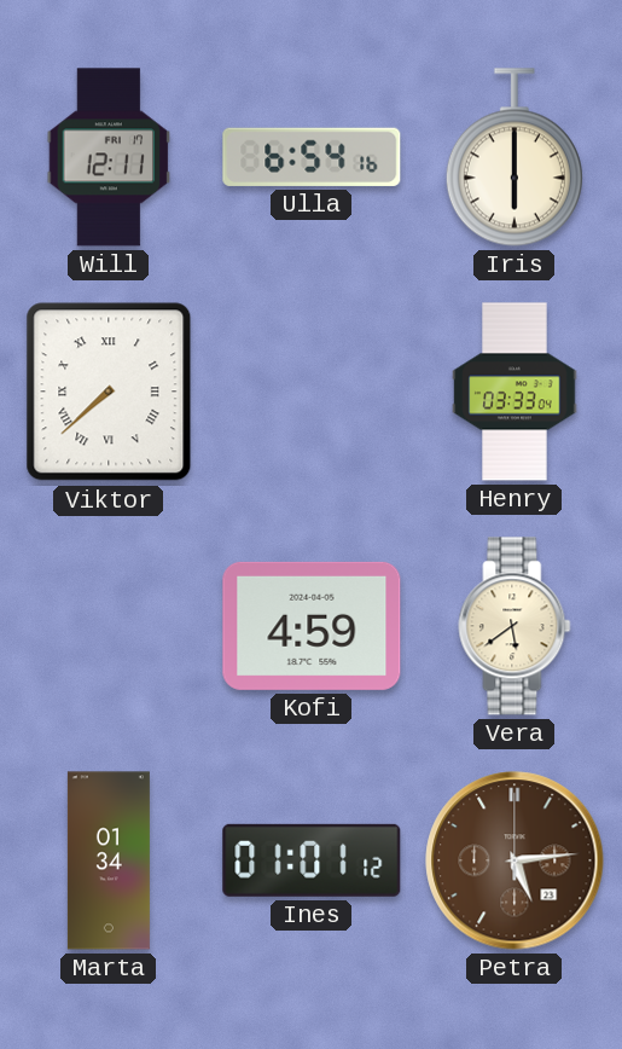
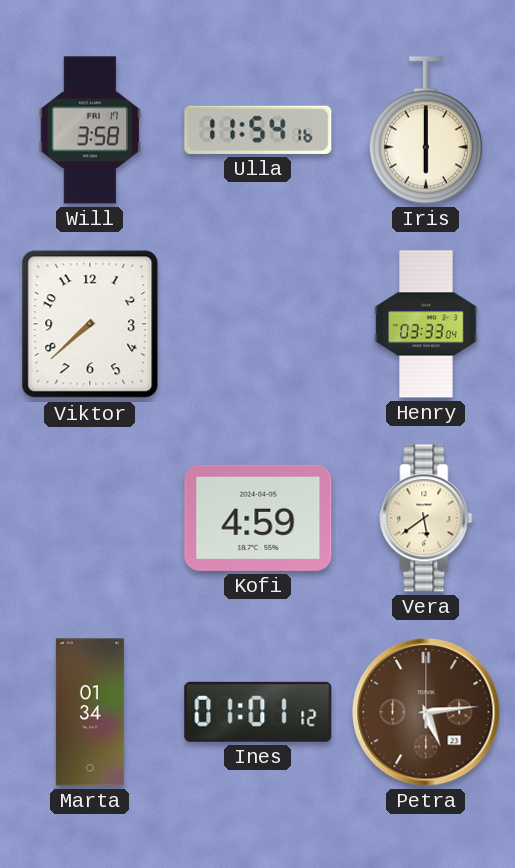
Will: 12:11 -> 3:58
Ulla: 6:54 -> 11:54
Viktor numerals: Roman -> Arabic
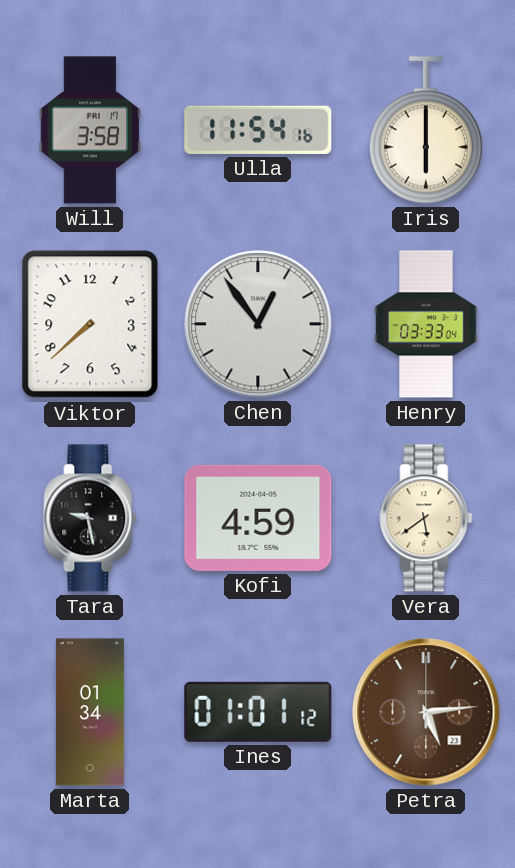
Chen: none -> 12:54
Tara: none -> 9:28
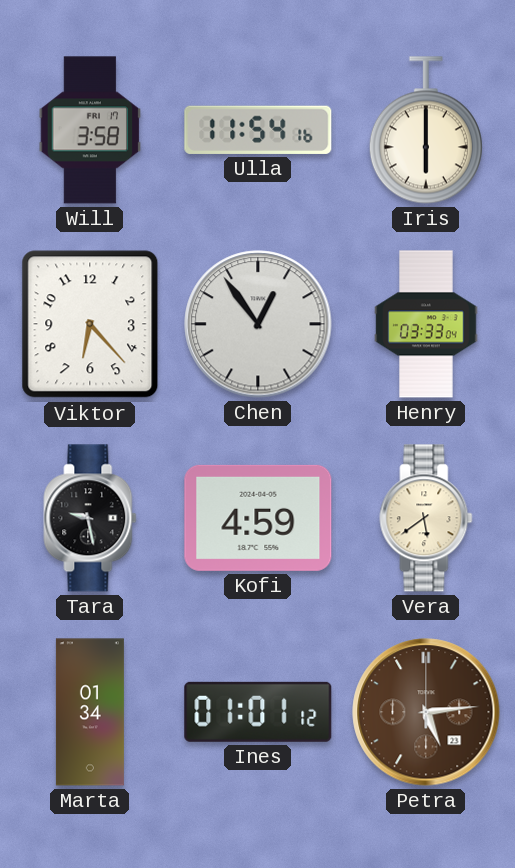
Viktor: 7:38 -> 6:23
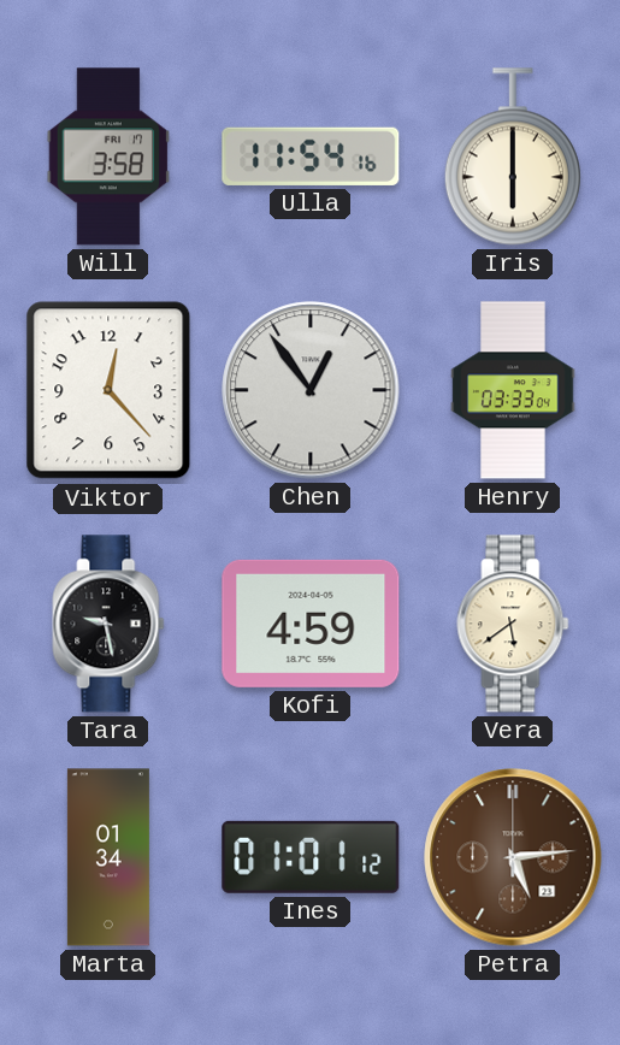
Viktor: 6:23 -> 12:23
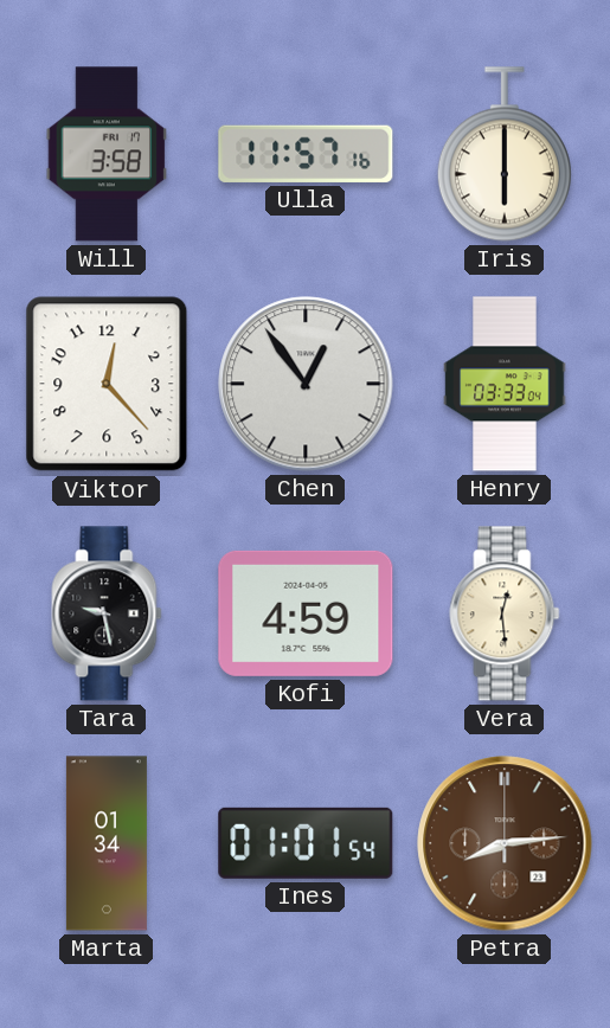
Ulla: 11:54 -> 11:57
Vera: 5:39 -> 12:29
Ines: 01:01:12 -> 01:01:54
Petra: 5:14 -> 8:14
